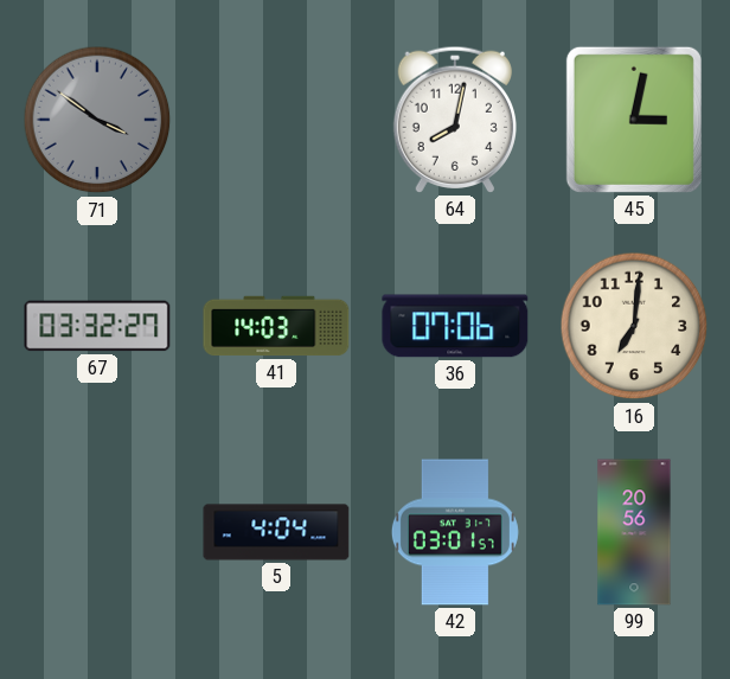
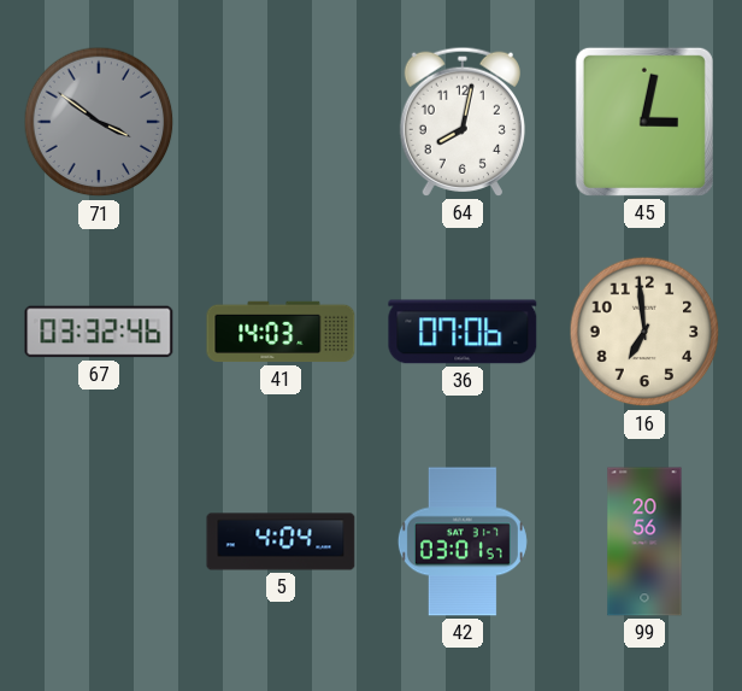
67: 03:32:27 -> 03:32:46
16: 7:01 -> 6:59
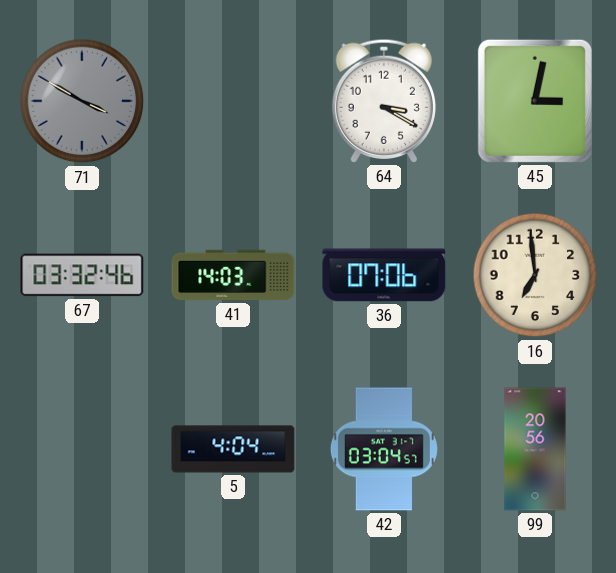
71: 3:51 -> 3:50
64: 8:02 -> 3:20
42: 03:01 -> 03:04
